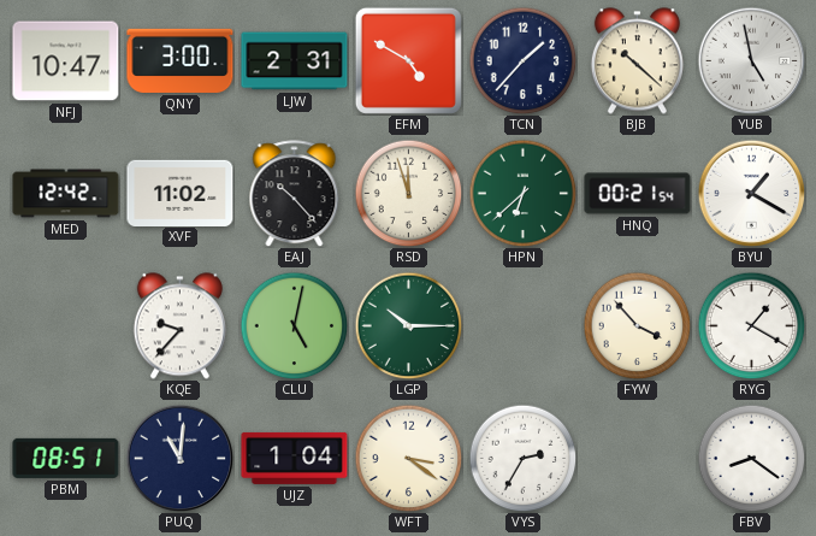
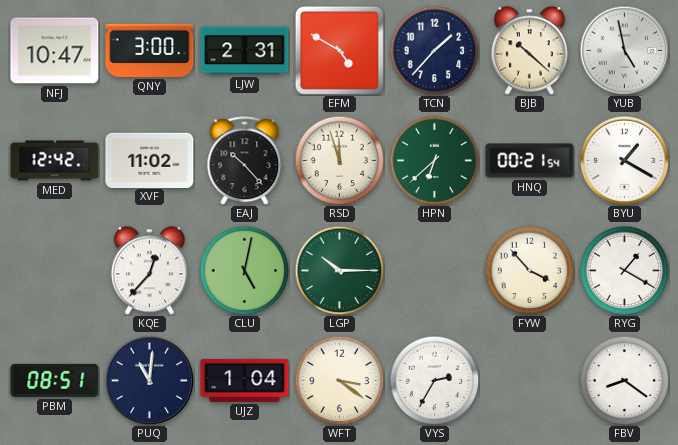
KQE: 9:37 -> 12:37
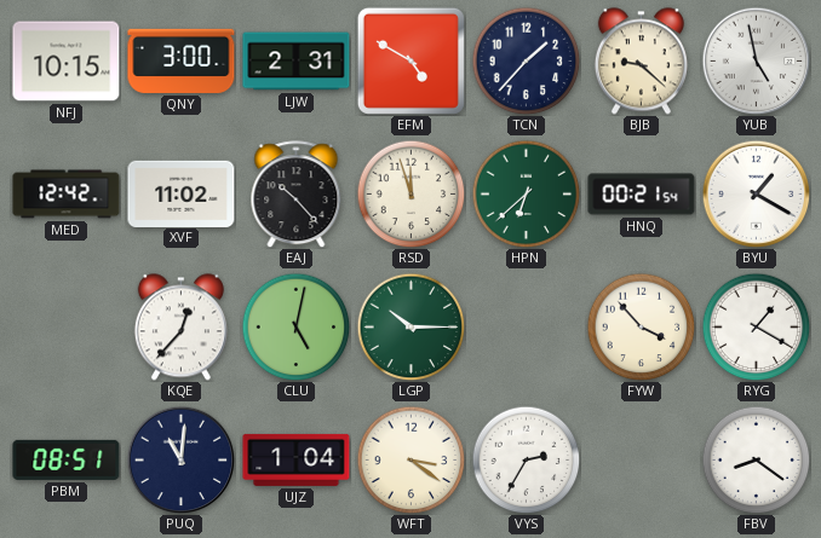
NFJ: 10:47 -> 10:15
BJB: 10:22 -> 9:22
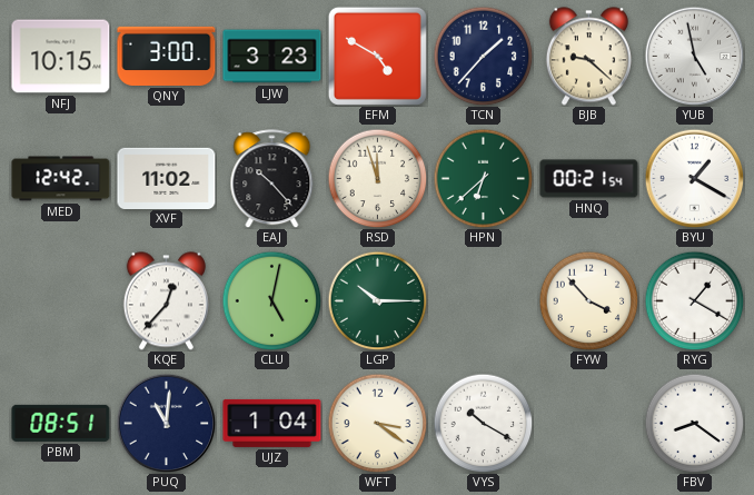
LJW: 2:31 -> 3:23
VYS: 2:35 -> 10:20
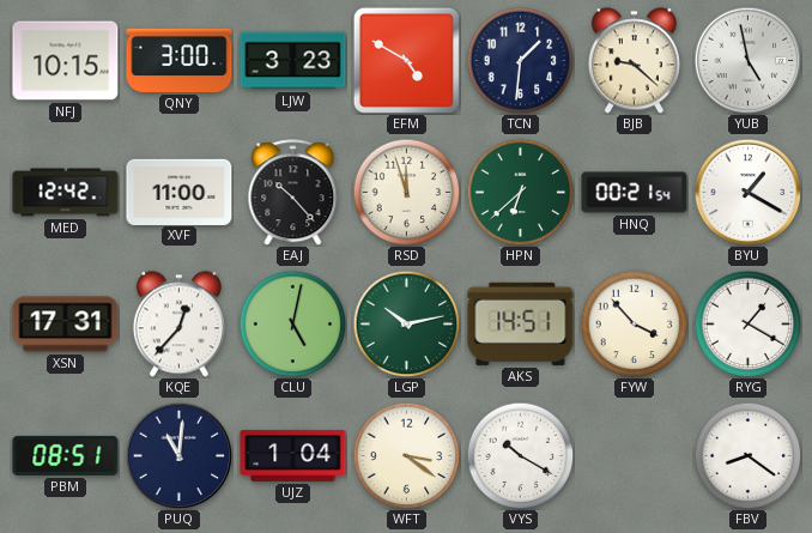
TCN: 1:37 -> 1:31
XVF: 11:02 -> 11:00
XSN: none -> 17:31
LGP: 10:15 -> 10:13
AKS: none -> 14:51
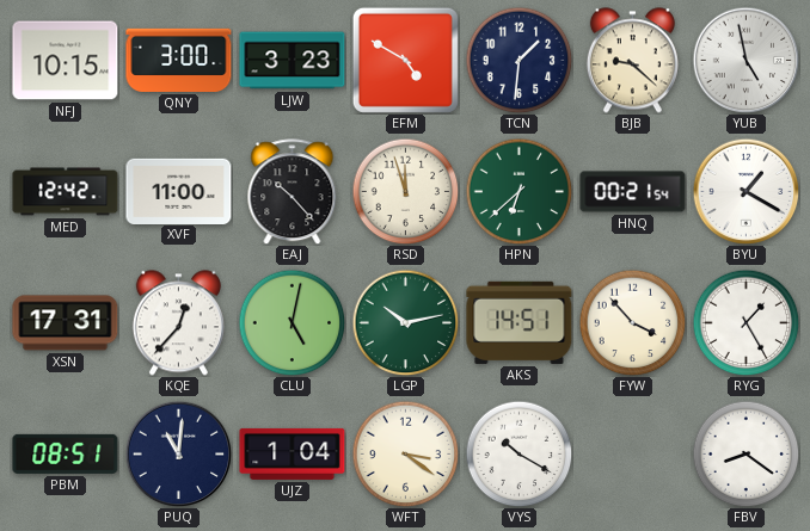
RYG: 1:20 -> 1:25
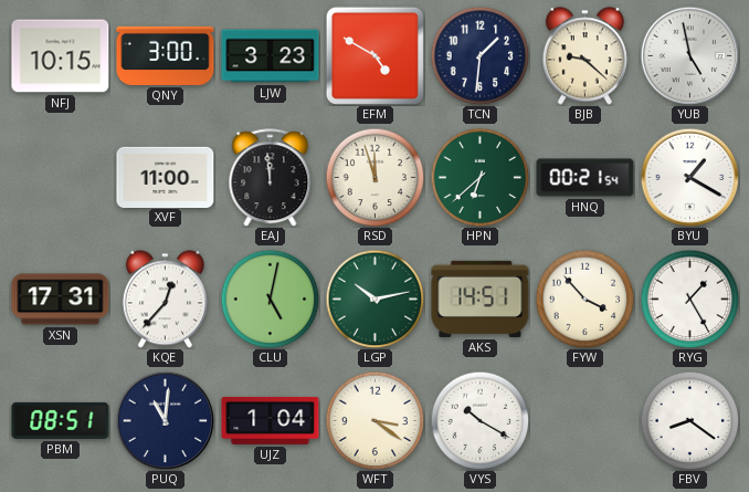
MED: 12:42 -> none
EAJ: 10:23 -> 11:59
